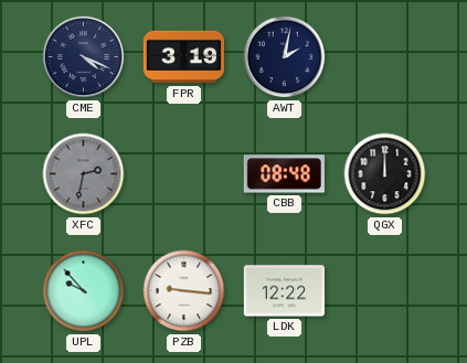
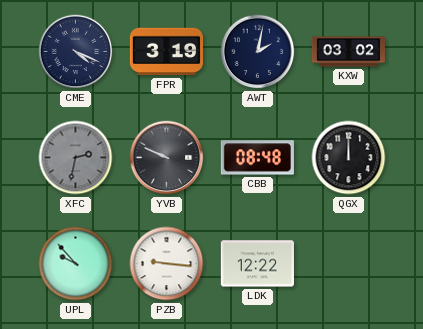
KXW: none -> 03:02
YVB: none -> 9:49
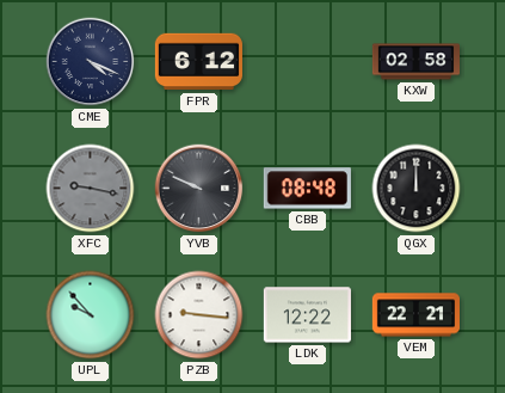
FPR: 3:19 -> 6:12
AWT: 2:02 -> none
KXW: 03:02 -> 02:58
XFC: 2:32 -> 9:17
VEM: none -> 22:21
